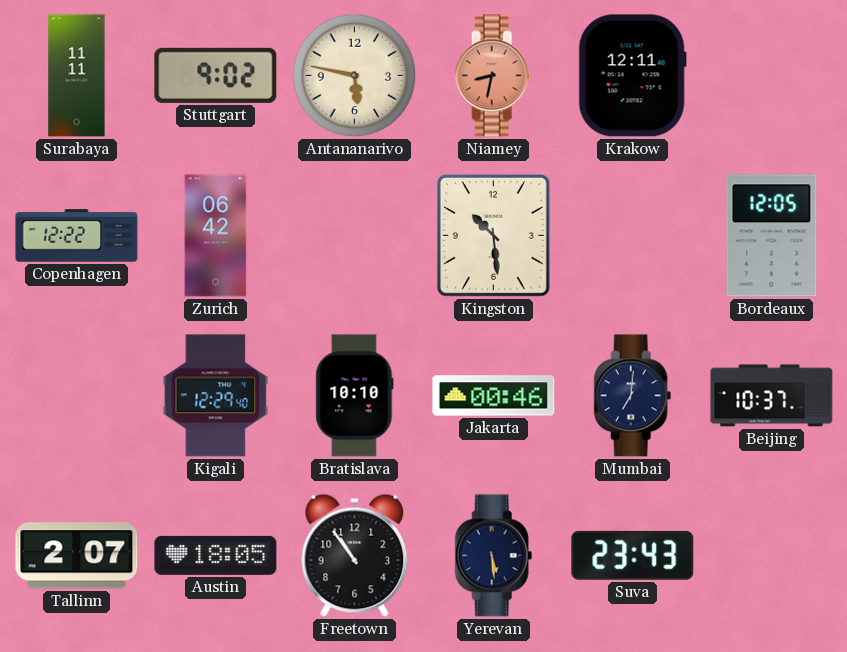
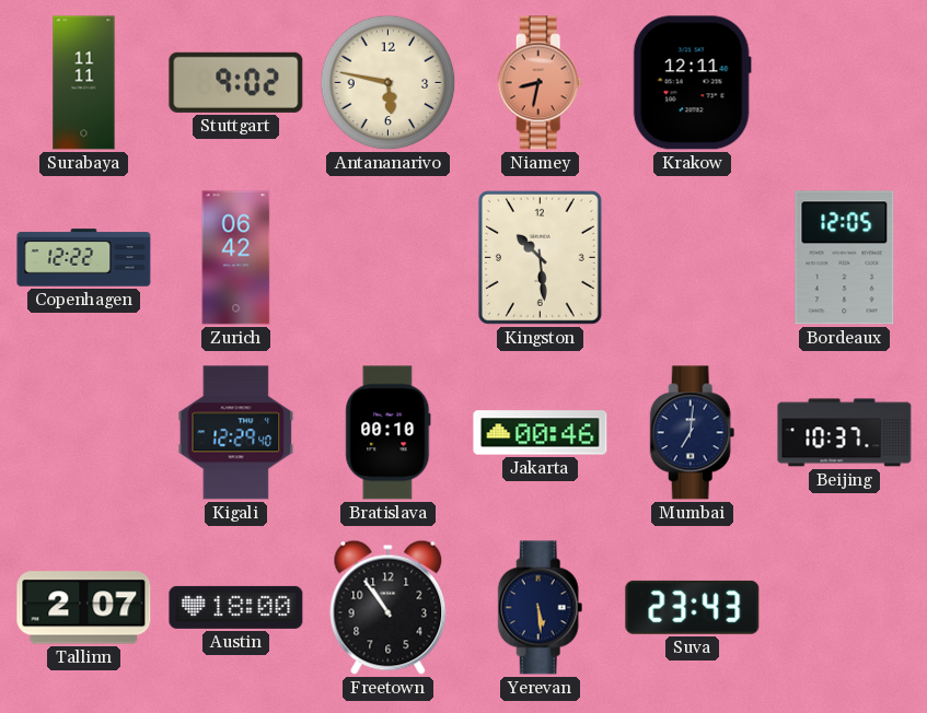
Bratislava: 10:10 -> 00:10
Austin: 18:05 -> 18:00
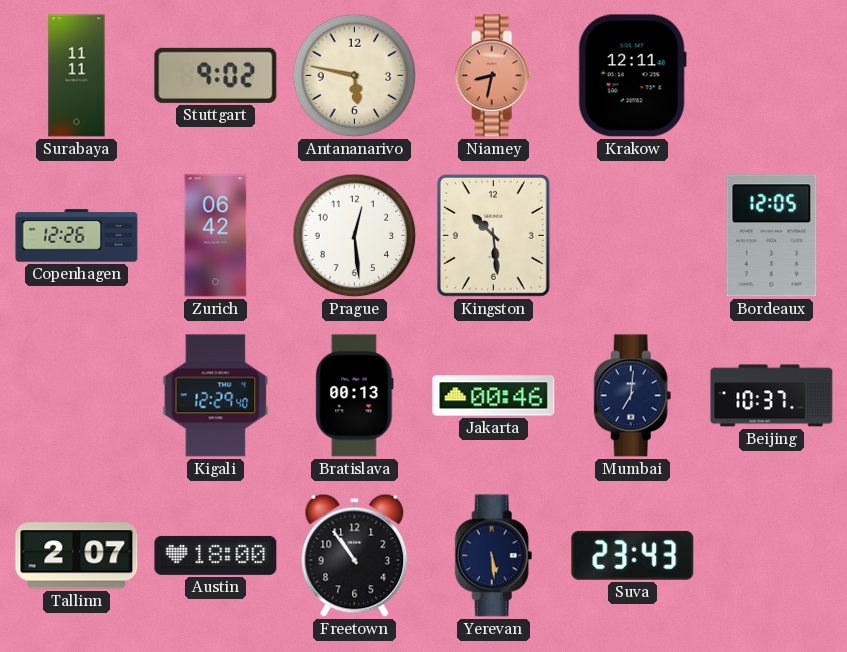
Copenhagen: 12:22 -> 12:26
Prague: none -> 12:29
Bratislava: 00:10 -> 00:13
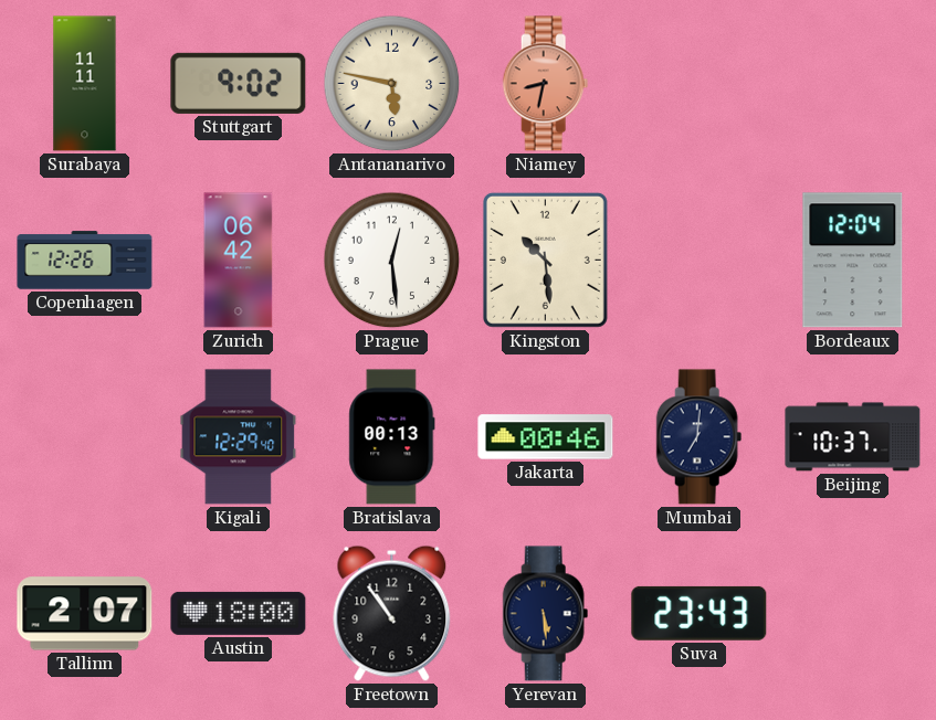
Krakow: 12:11 -> none
Bordeaux: 12:05 -> 12:04
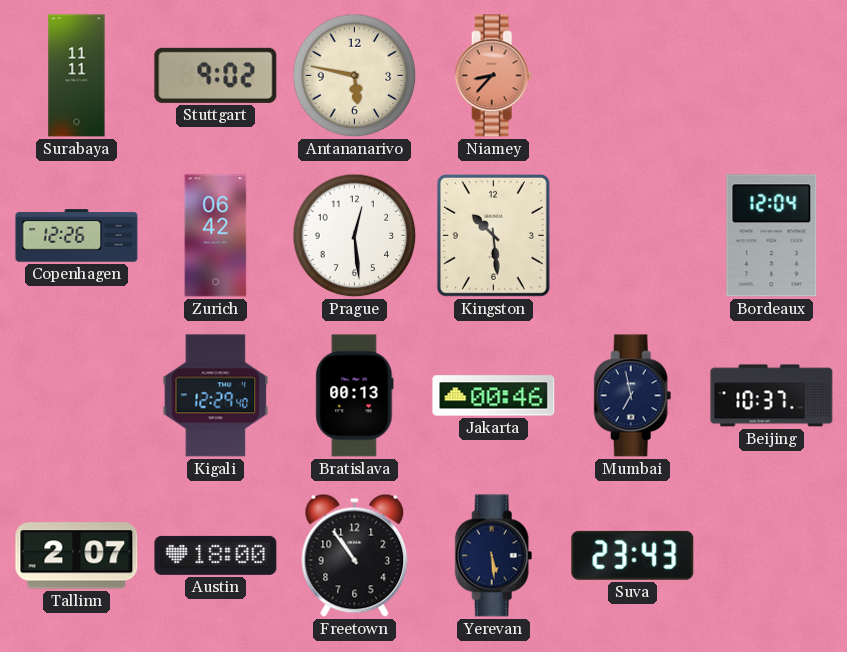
Niamey: 8:32 -> 8:37
Mumbai: 7:01 -> 6:58
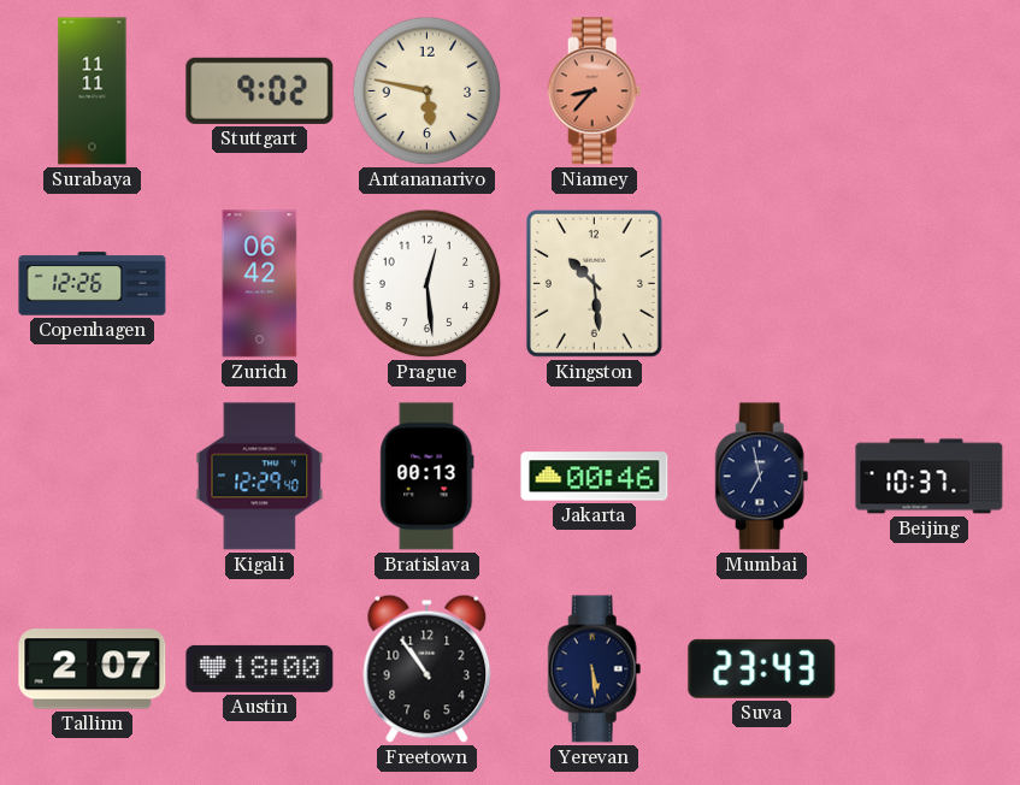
Bordeaux: 12:04 -> none
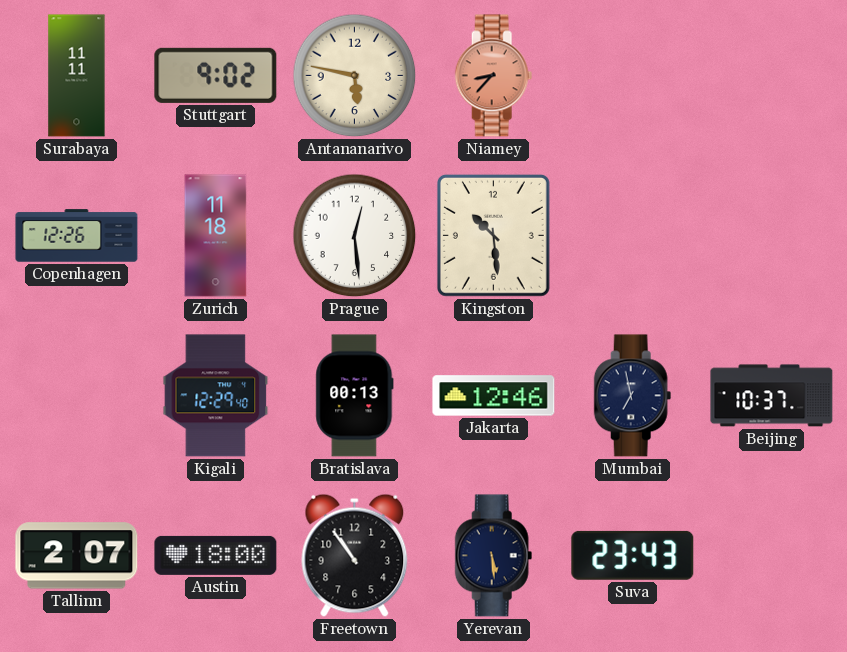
Zurich: 06:42 -> 11:18
Jakarta: 00:46 -> 12:46
